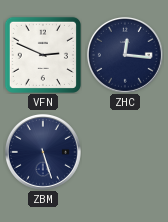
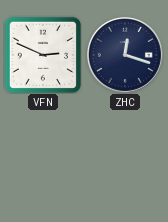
ZHC: 12:16 -> 12:18
ZBM: 5:27 -> none
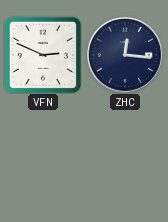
ZHC: 12:18 -> 12:16
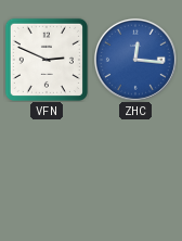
ZHC dial: navy -> blue
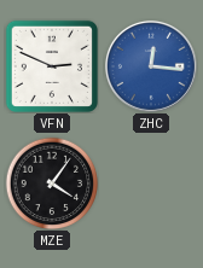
MZE: none -> 4:06
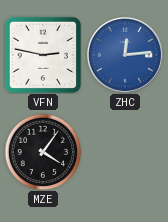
VFN: 2:49 -> 2:47
ZHC: 12:16 -> 12:14
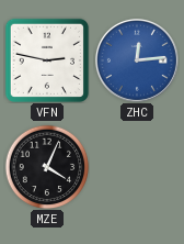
MZE: 4:06 -> 4:04
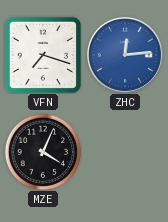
VFN: 2:47 -> 7:18
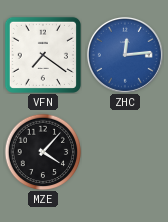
VFN: 7:18 -> 7:21
MZE: 4:04 -> 4:07
